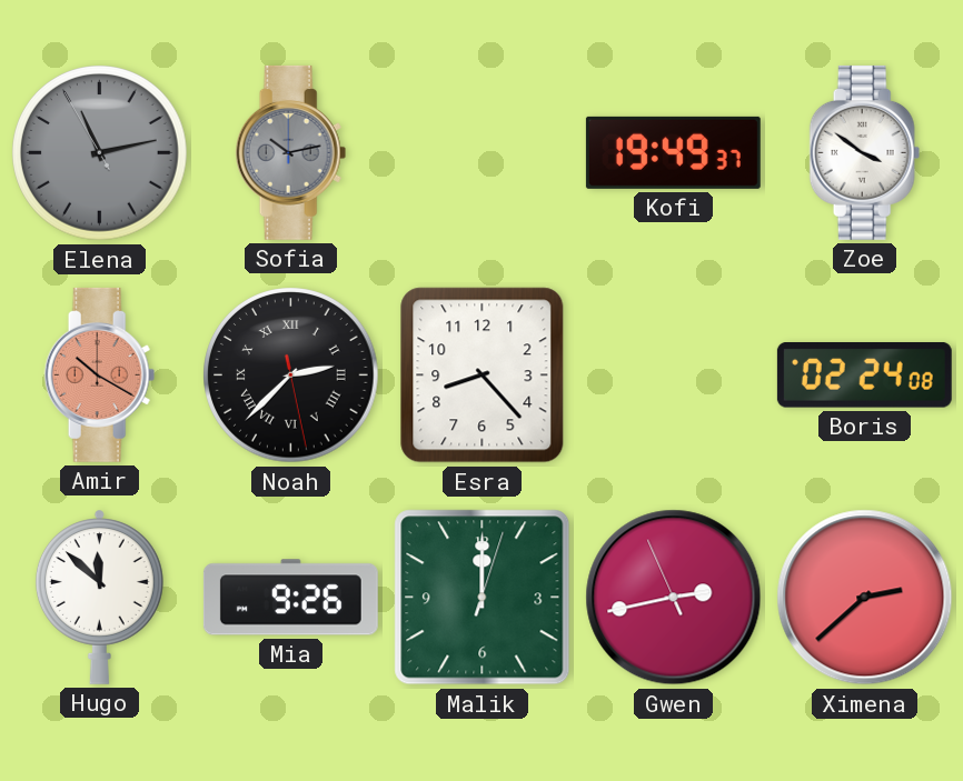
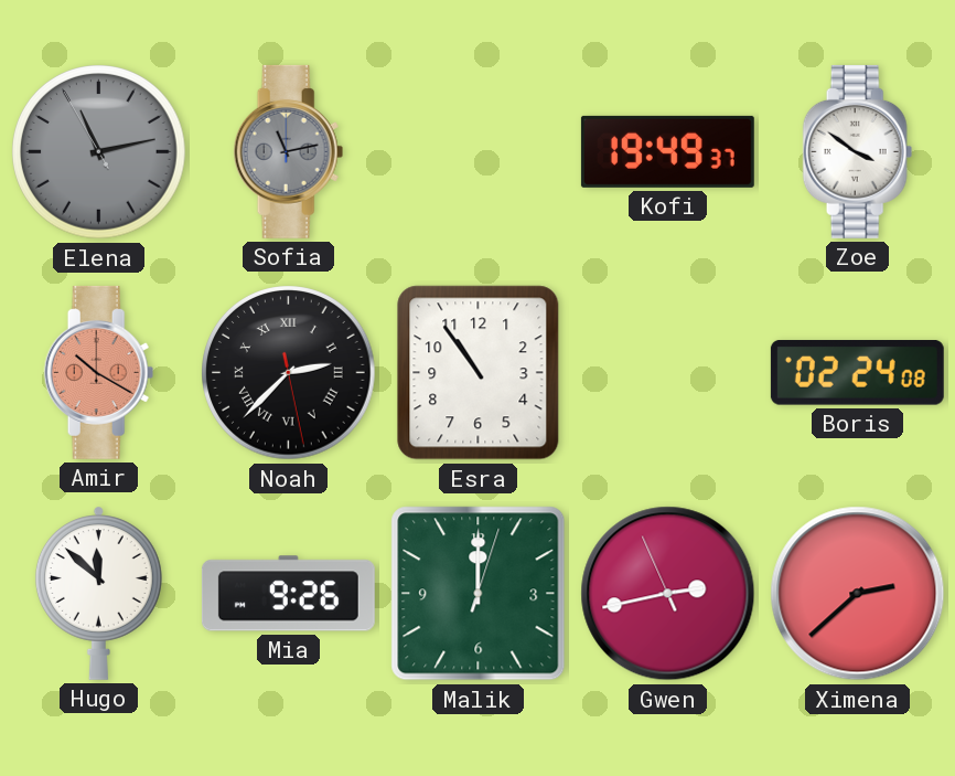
Sofia: 10:13 -> 11:13
Esra: 8:23 -> 10:54
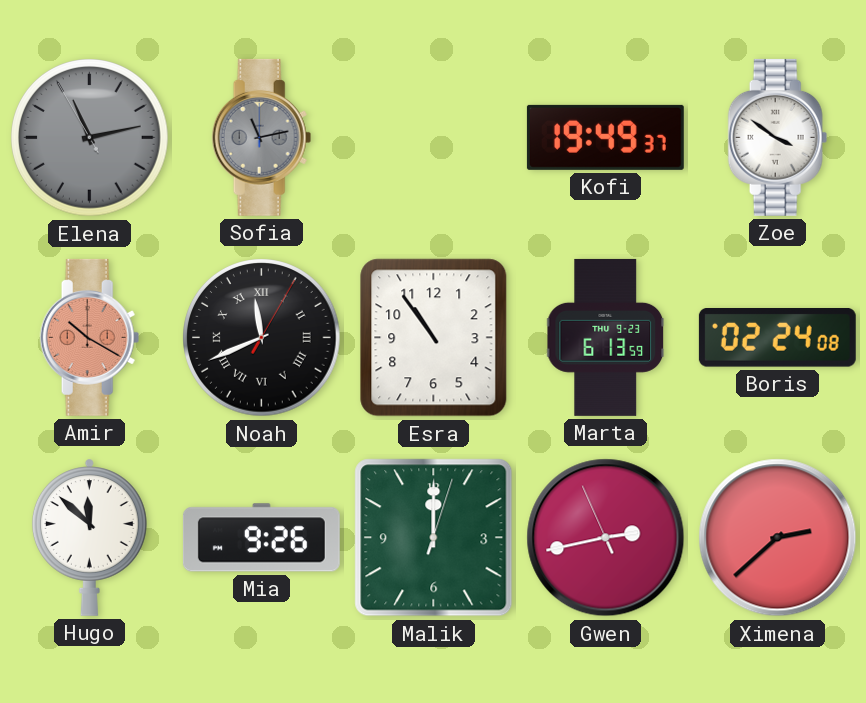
Noah: 2:37 -> 11:41
Marta: none -> 6:13
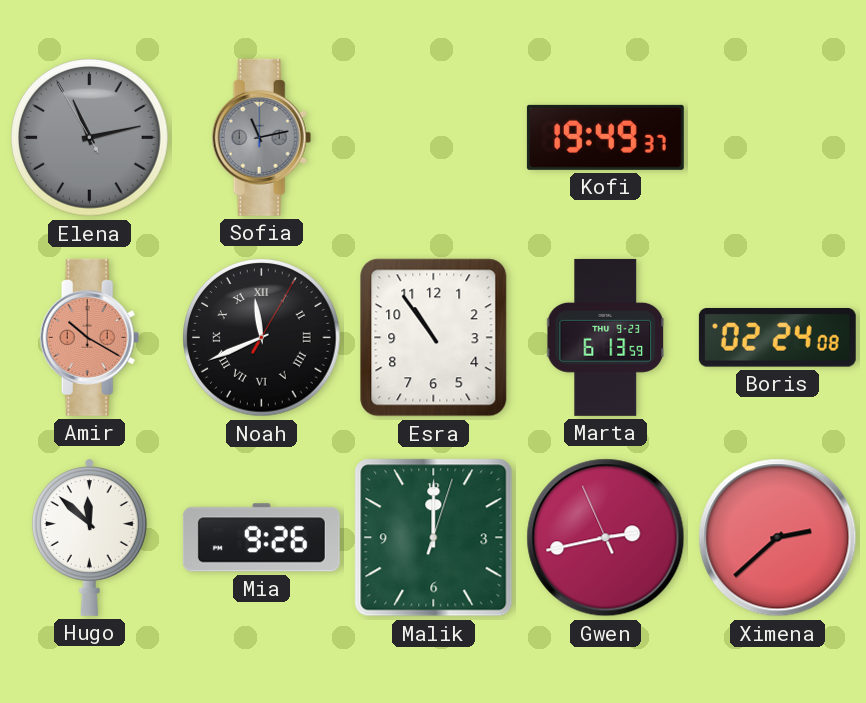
Zoe: 3:51 -> none
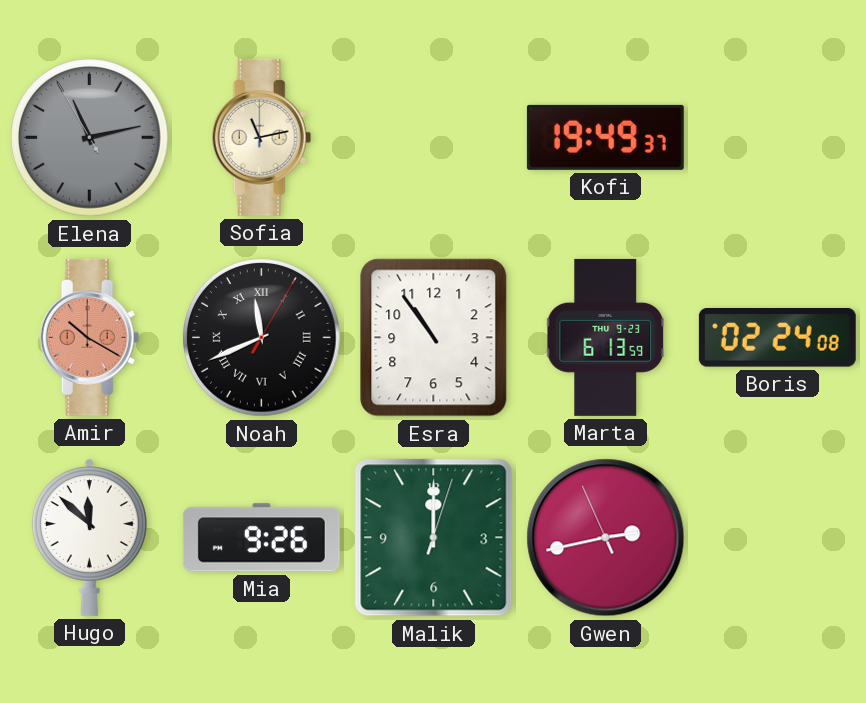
Sofia dial: grey -> cream
Ximena: 2:38 -> none
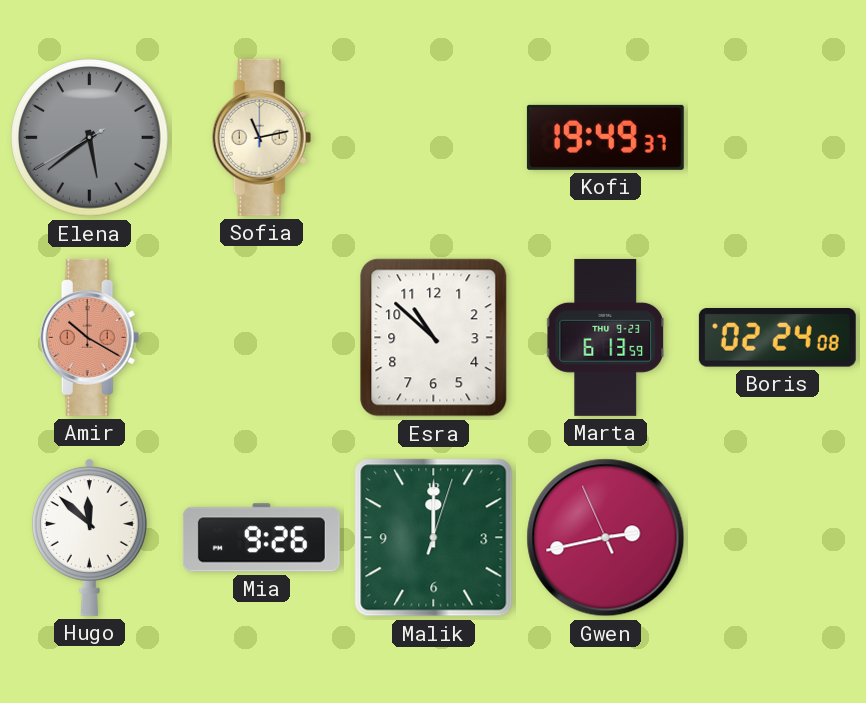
Elena: 11:12 -> 5:38
Noah: 11:41 -> none
Esra: 10:54 -> 10:52
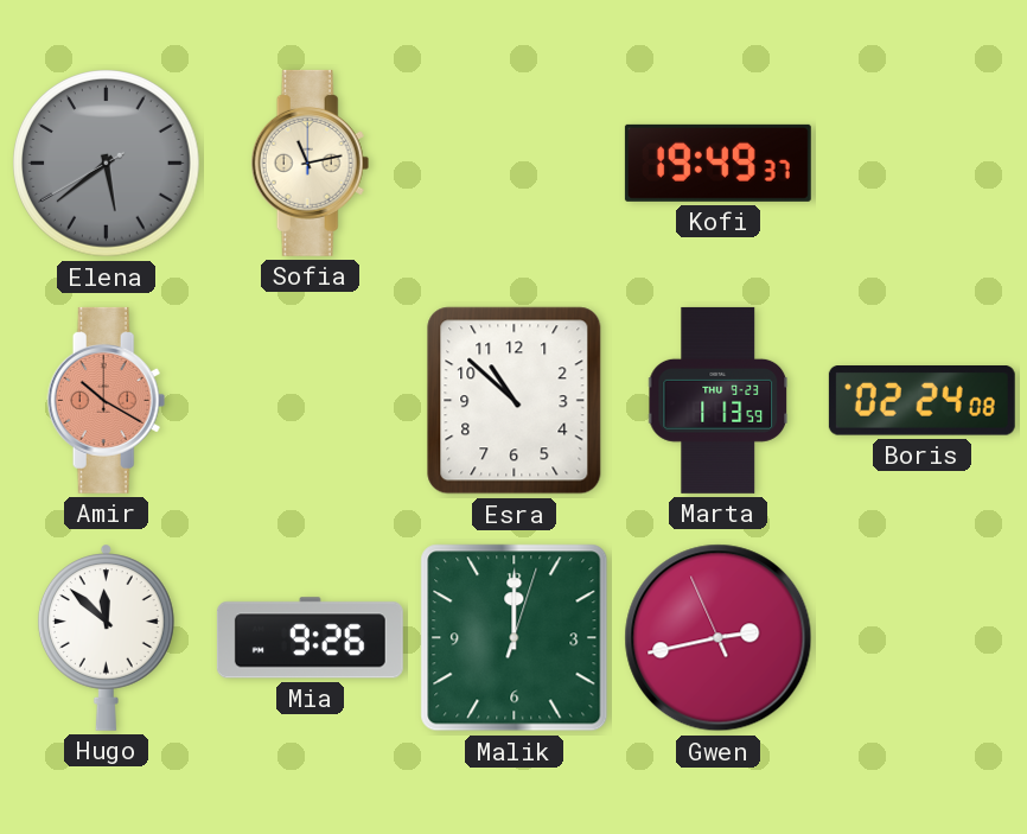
Marta: 6:13 -> 1:13
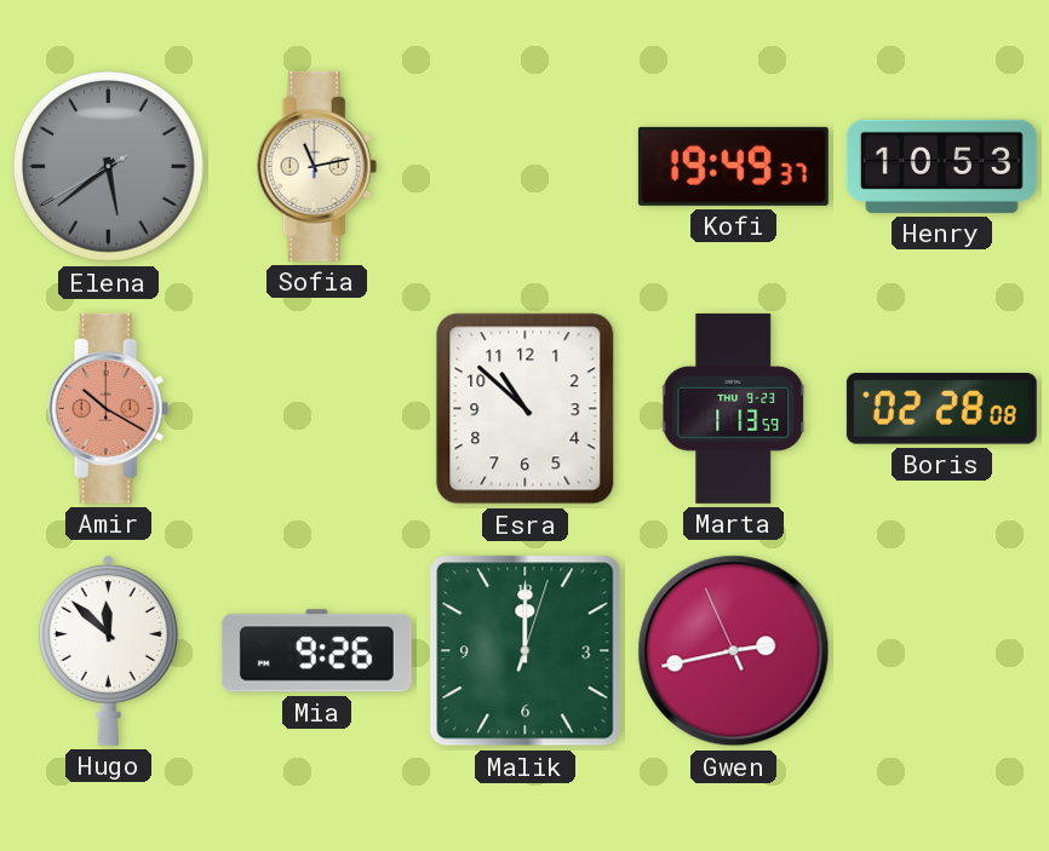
Henry: none -> 10:53
Boris: 02:24 -> 02:28
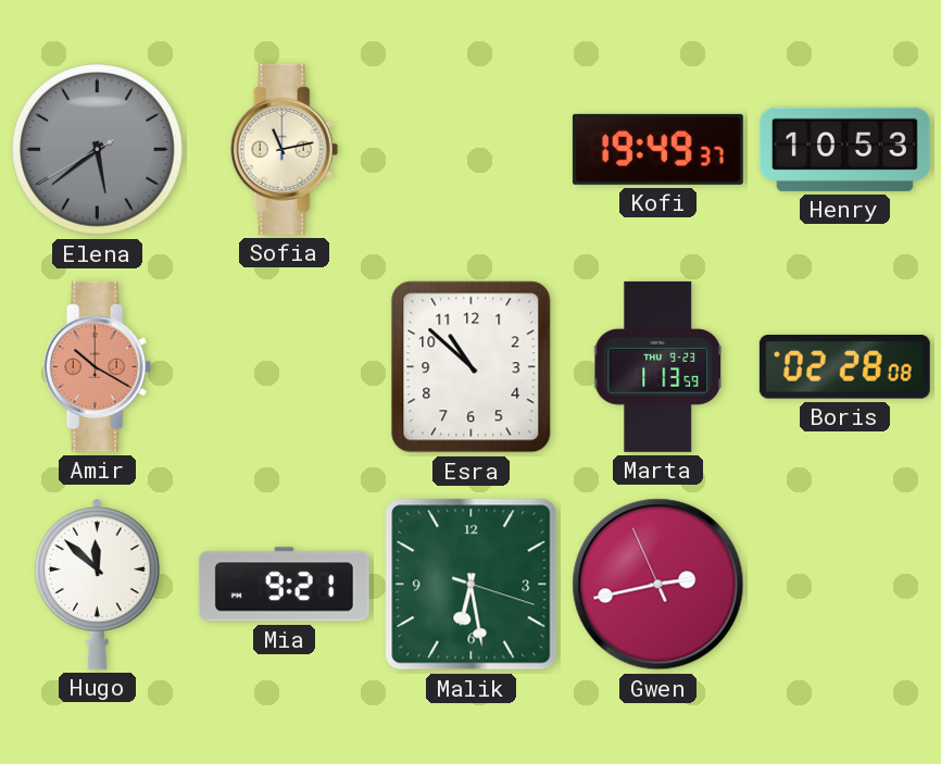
Mia: 9:26 -> 9:21
Malik: 12:00 -> 6:28
